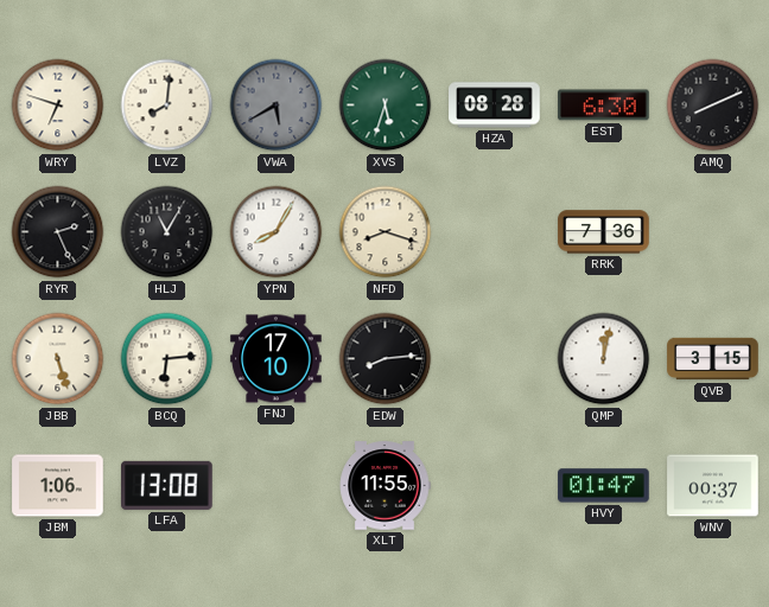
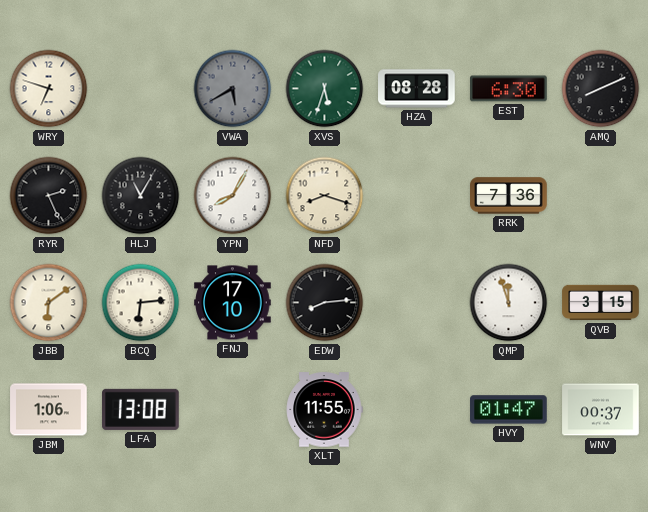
LVZ: 8:01 -> none
JBB: 5:27 -> 6:09
QMP: 12:02 -> 11:57
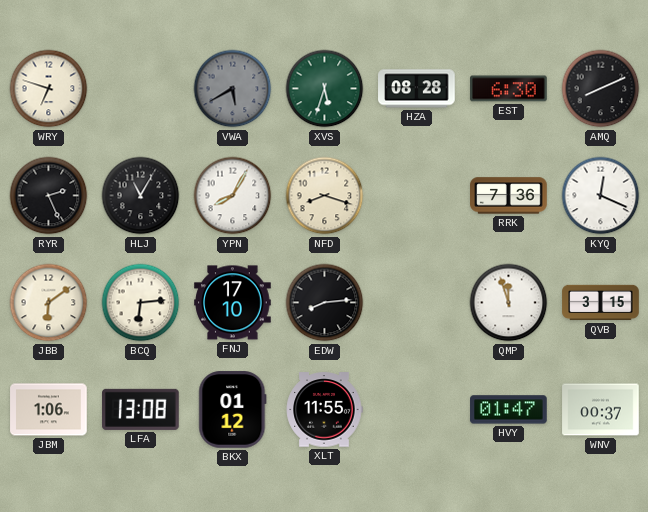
KYQ: none -> 12:19
BKX: none -> 01:12
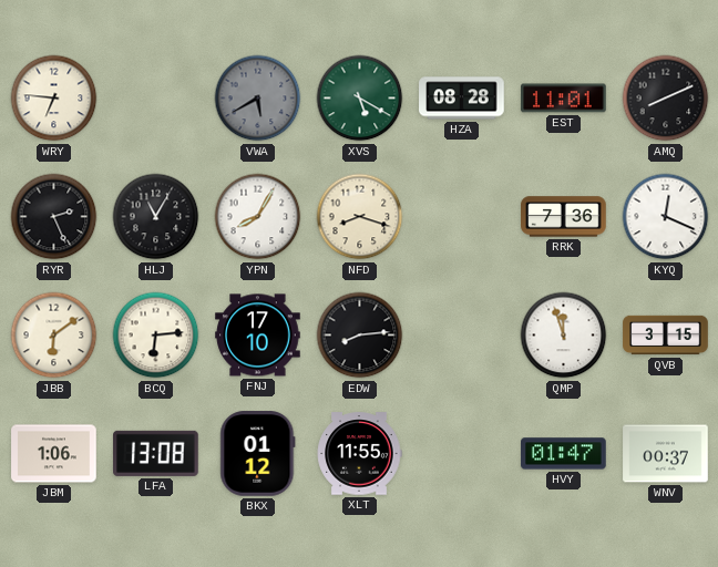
WRY: 6:48 -> 6:46
XVS: 5:33 -> 5:20
EST: 6:30 -> 11:01
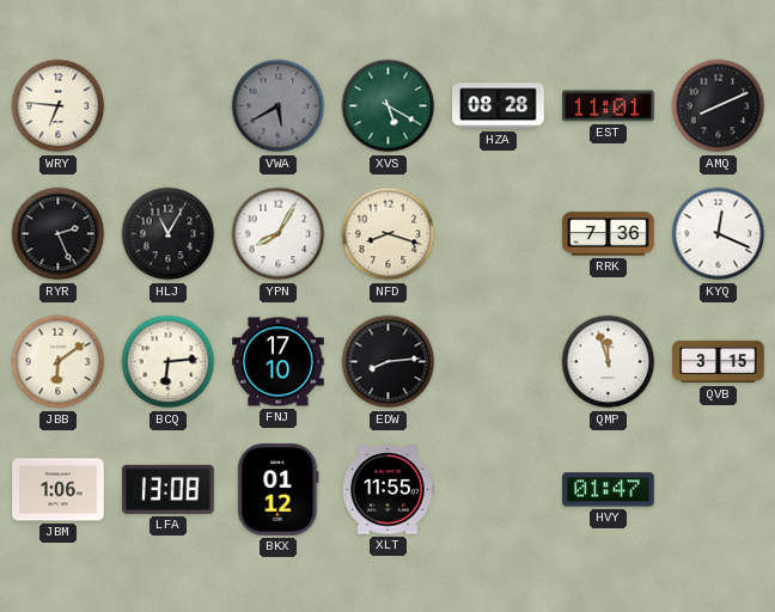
WNV: 00:37 -> none
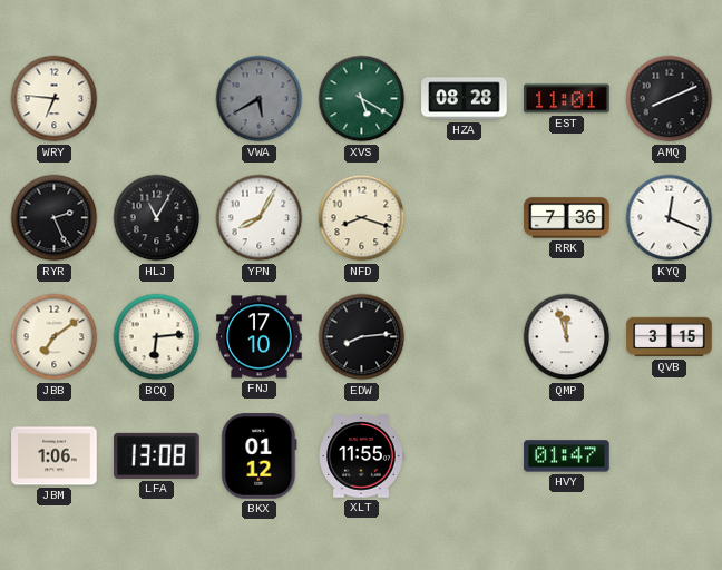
JBB: 6:09 -> 7:09
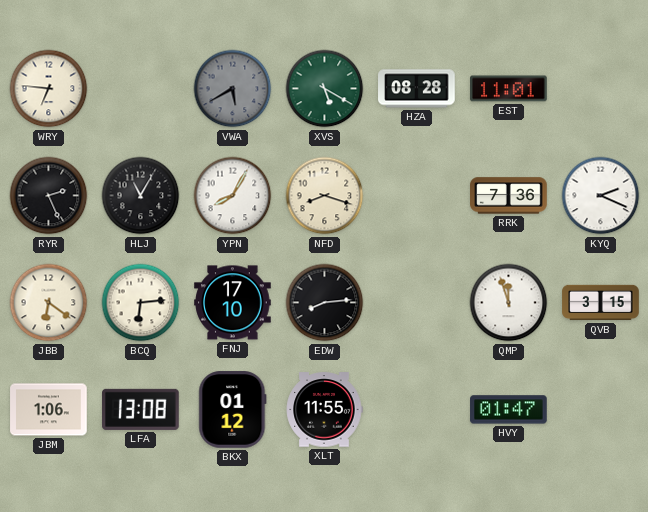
AMQ: 8:11 -> none
KYQ: 12:19 -> 2:19
JBB: 7:09 -> 6:21
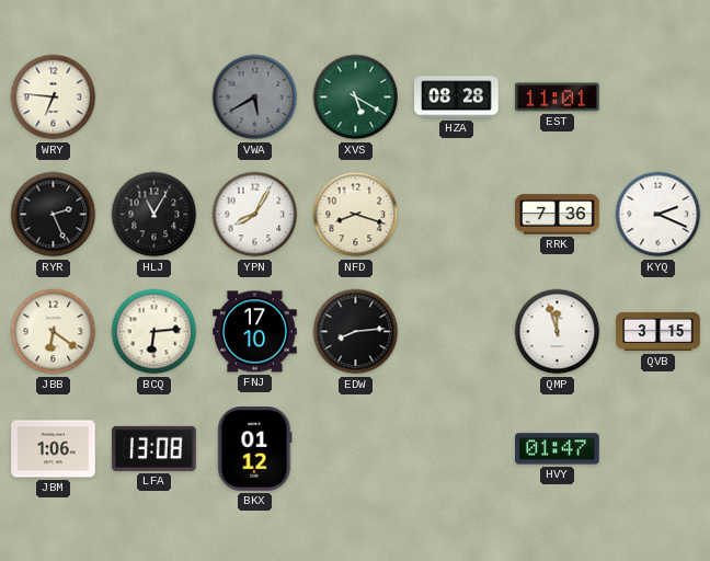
XLT: 11:55 -> none
